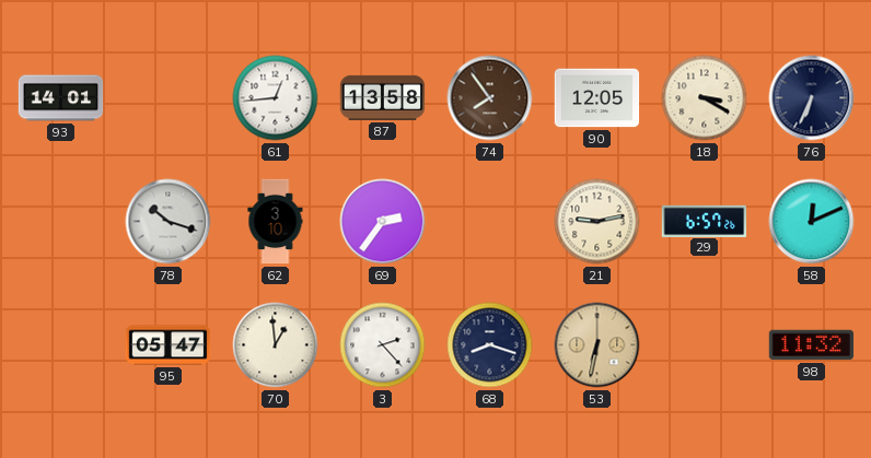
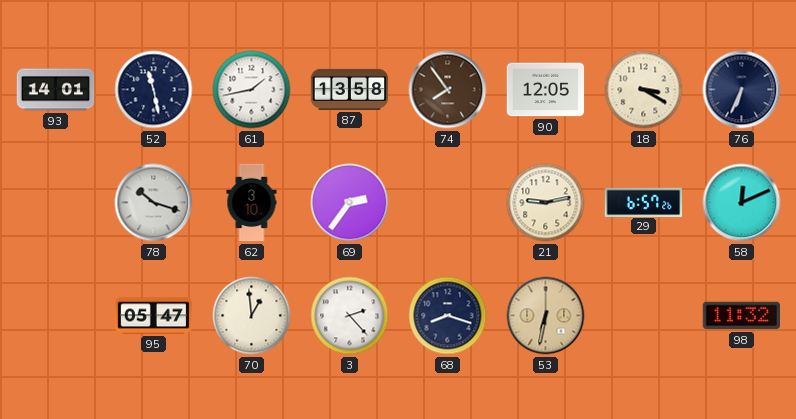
52: none -> 11:28
61: 12:44 -> 1:43
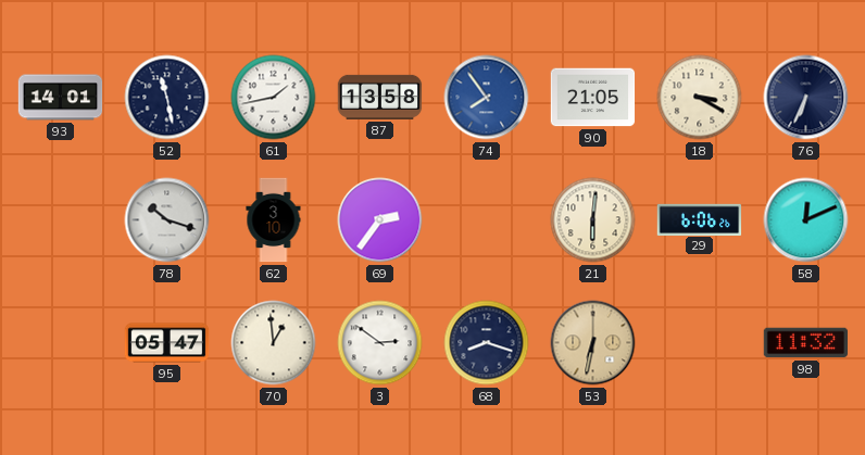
74 dial: brown -> blue
90: 12:05 -> 21:05
21: 9:13 -> 6:01
29: 6:57 -> 6:06
3: 2:23 -> 2:51
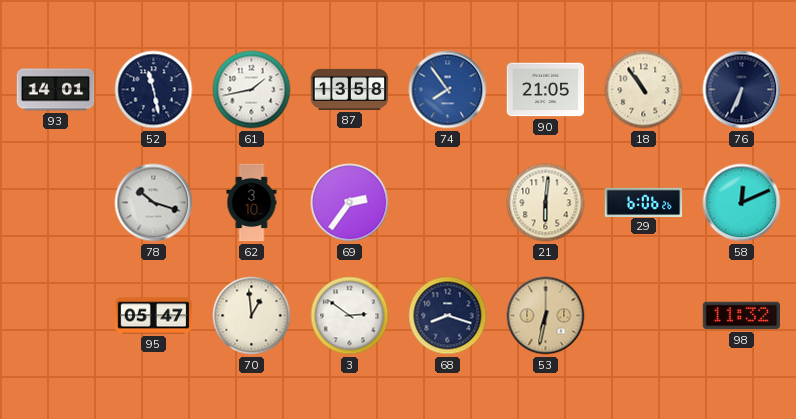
18: 3:20 -> 10:54
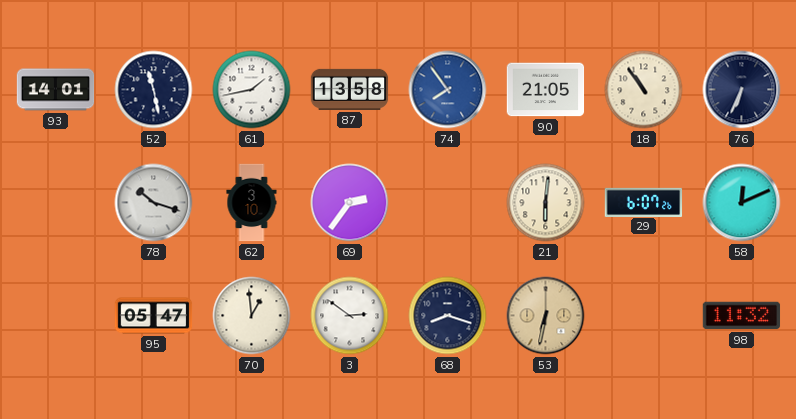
29: 6:06 -> 6:07
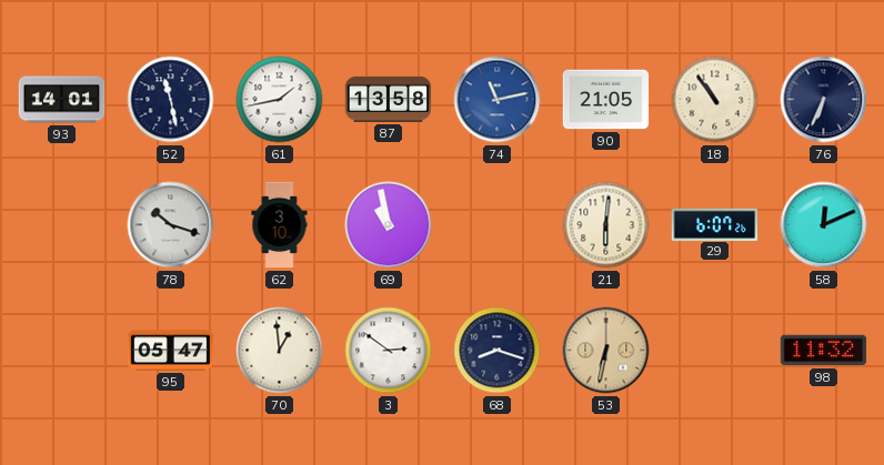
74: 7:54 -> 11:13
69: 2:36 -> 10:58
